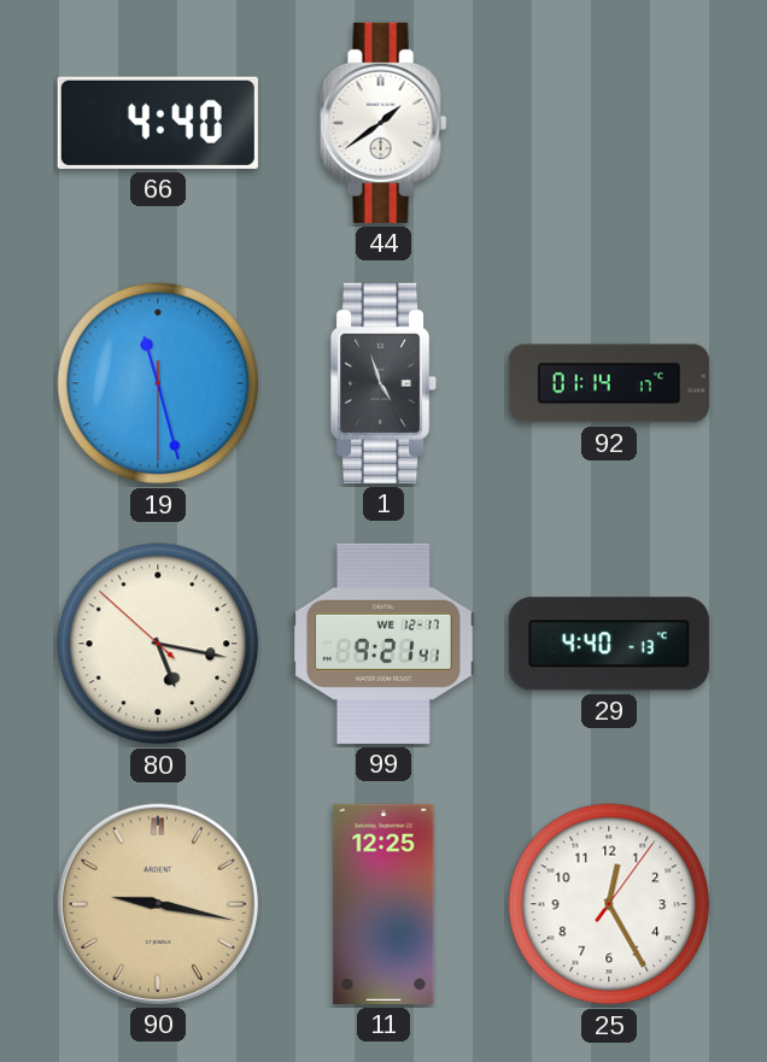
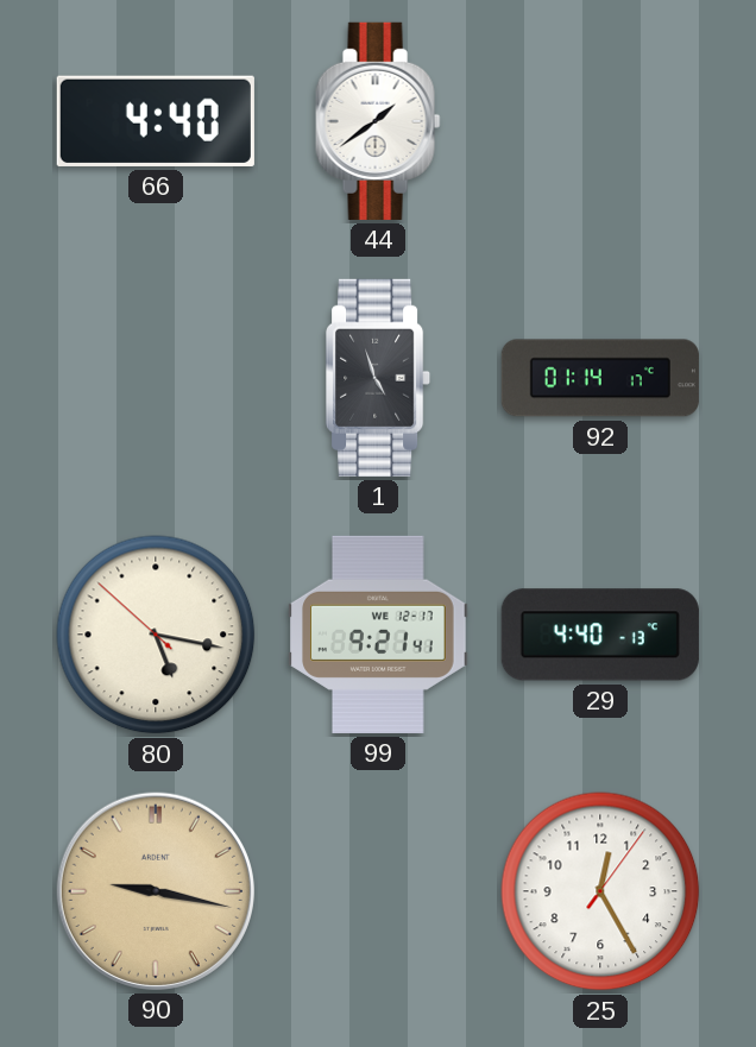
19: 11:27 -> none
11: 12:25 -> none
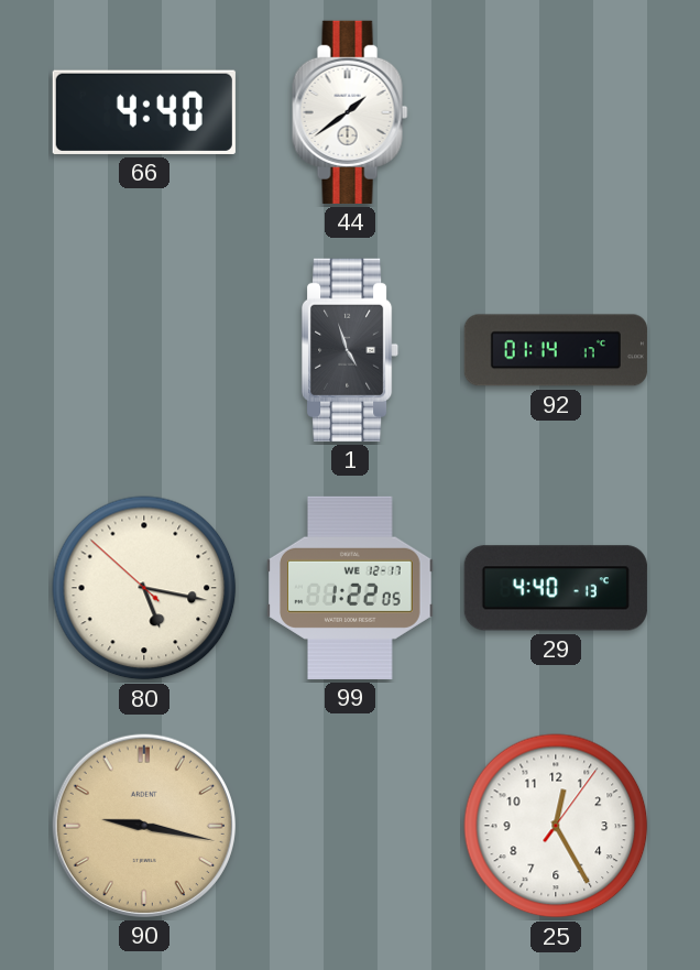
99: 9:21 -> 1:22
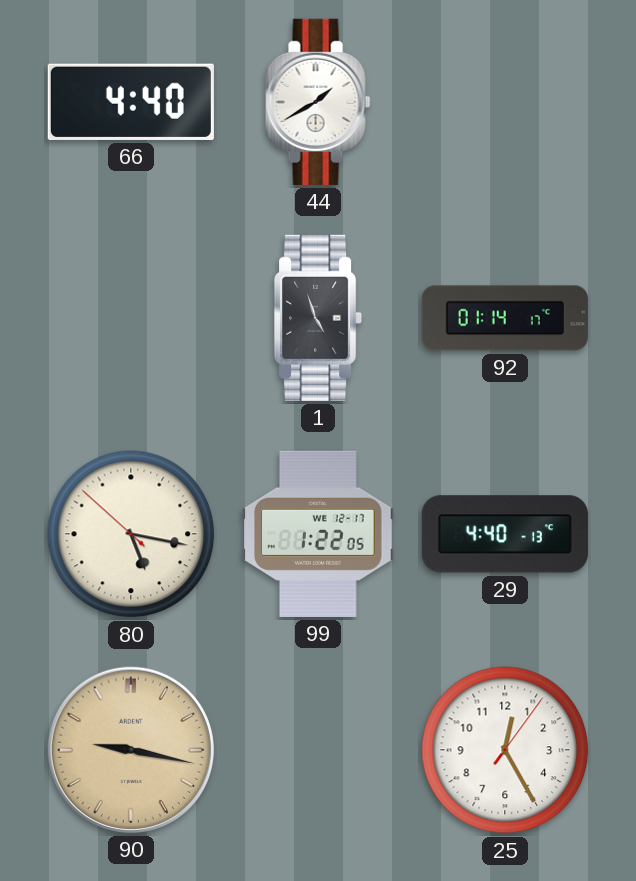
44: 1:39 -> 1:40
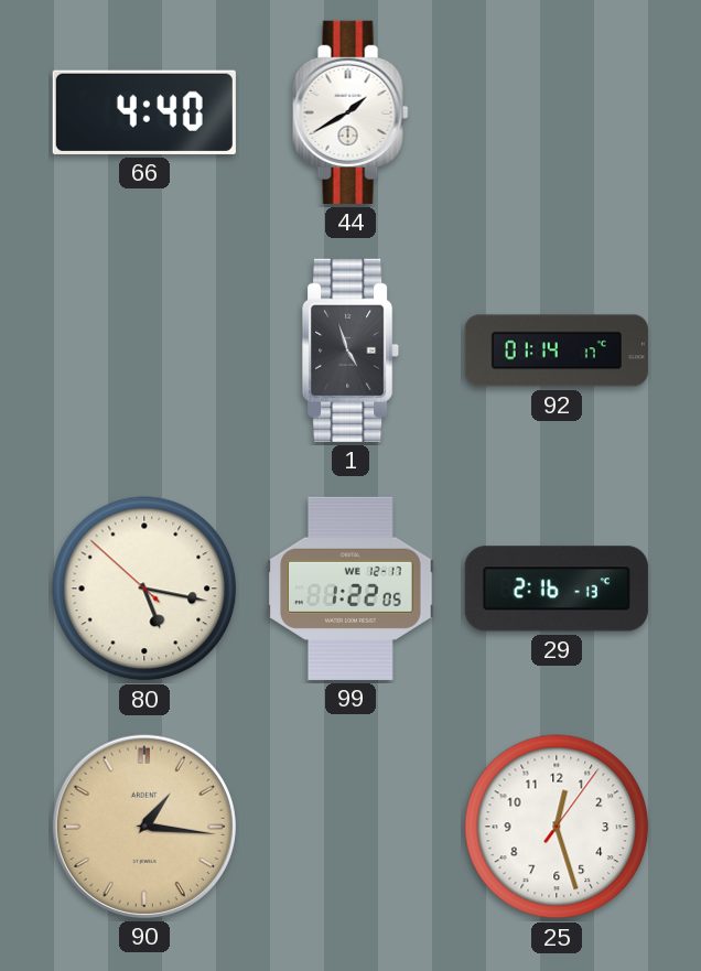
29: 4:40 -> 2:16
90: 9:17 -> 1:16
25: 12:25 -> 12:27
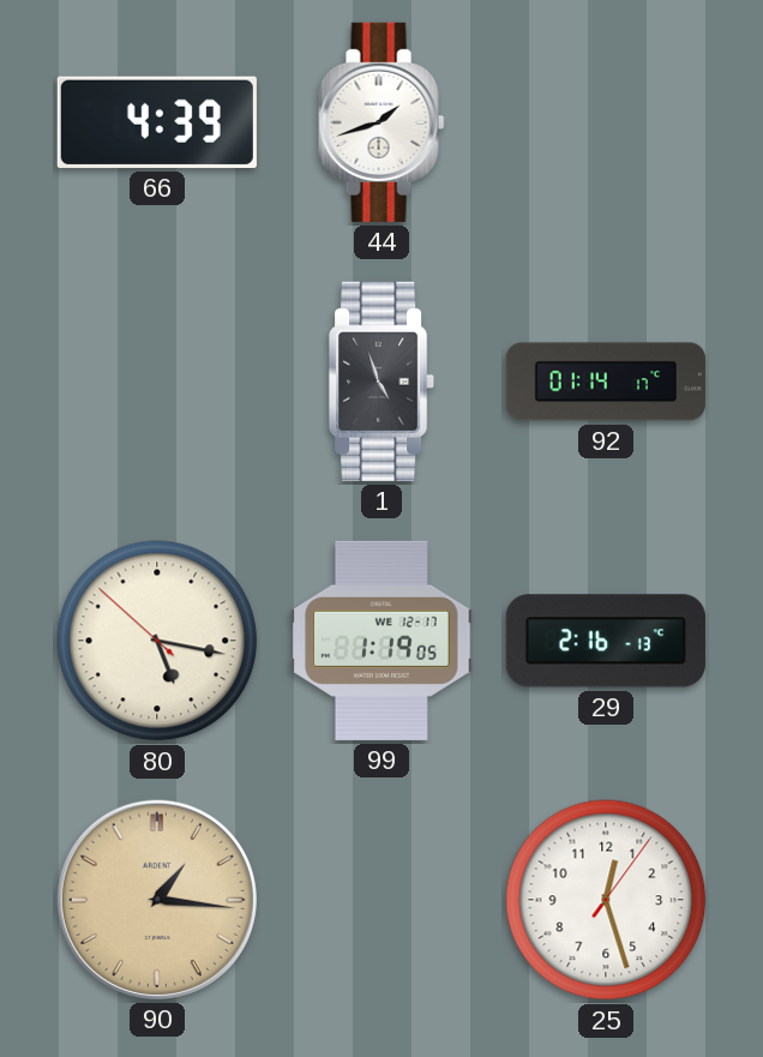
66: 4:40 -> 4:39
44: 1:40 -> 1:42
99: 1:22 -> 1:19
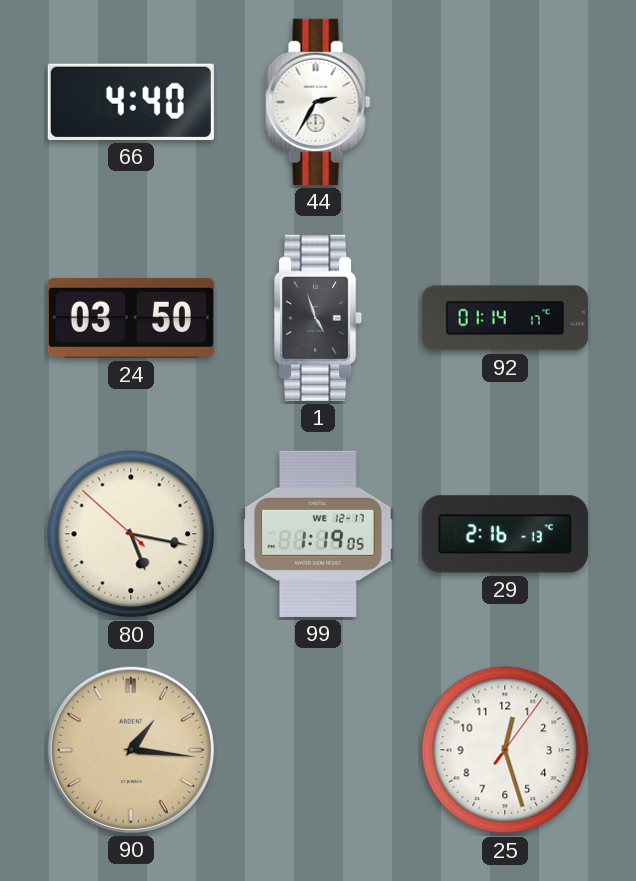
66: 4:39 -> 4:40
44: 1:42 -> 2:35
24: none -> 03:50
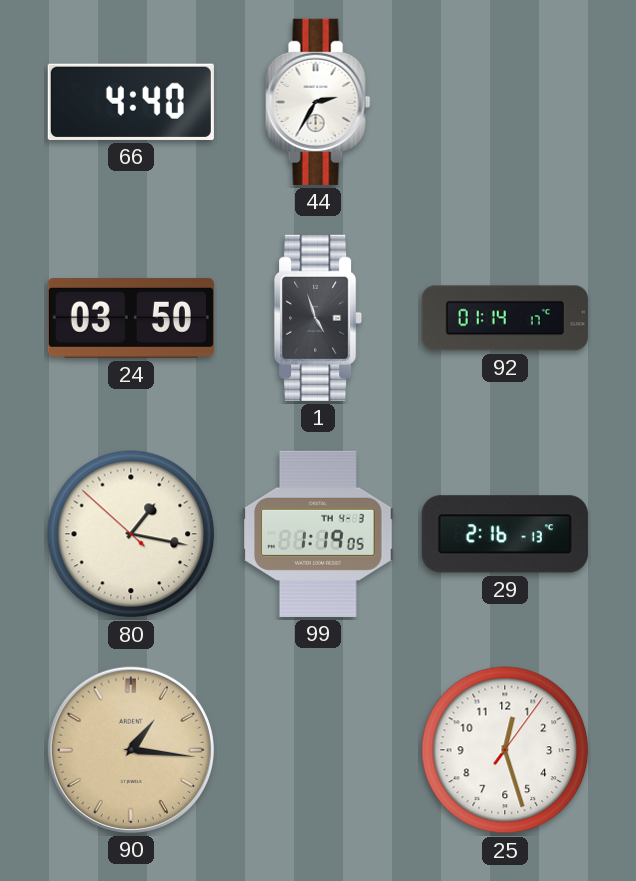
80: 5:16 -> 1:16
99 date: WE 12-17 -> TH 4-3
